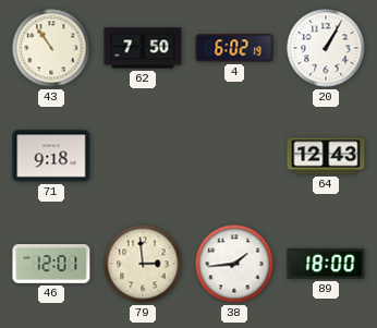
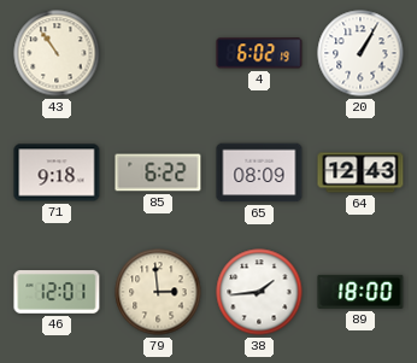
62: 7:50 -> none
85: none -> 6:22
65: none -> 08:09
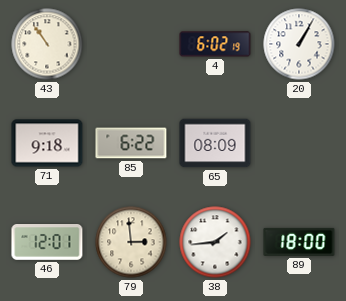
64: 12:43 -> none
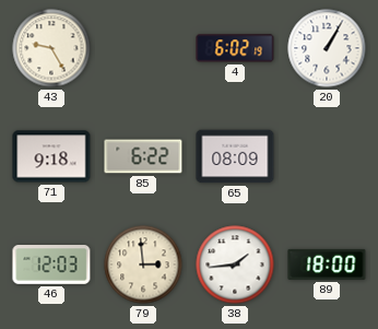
43: 10:54 -> 9:25
46: 12:01 -> 12:03
